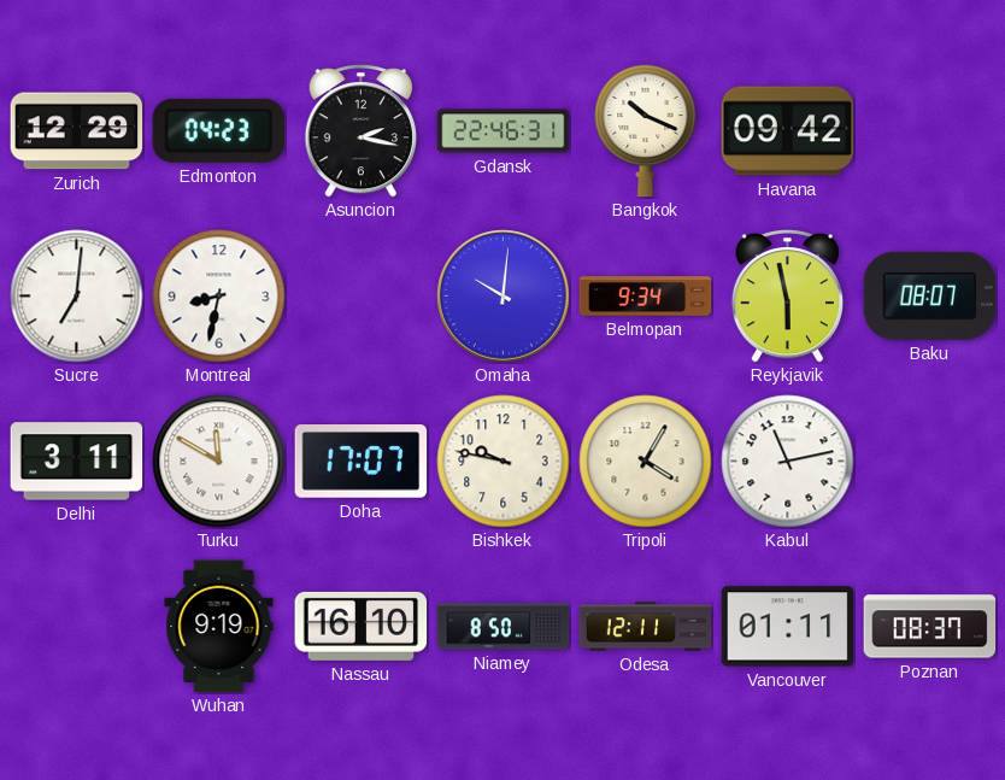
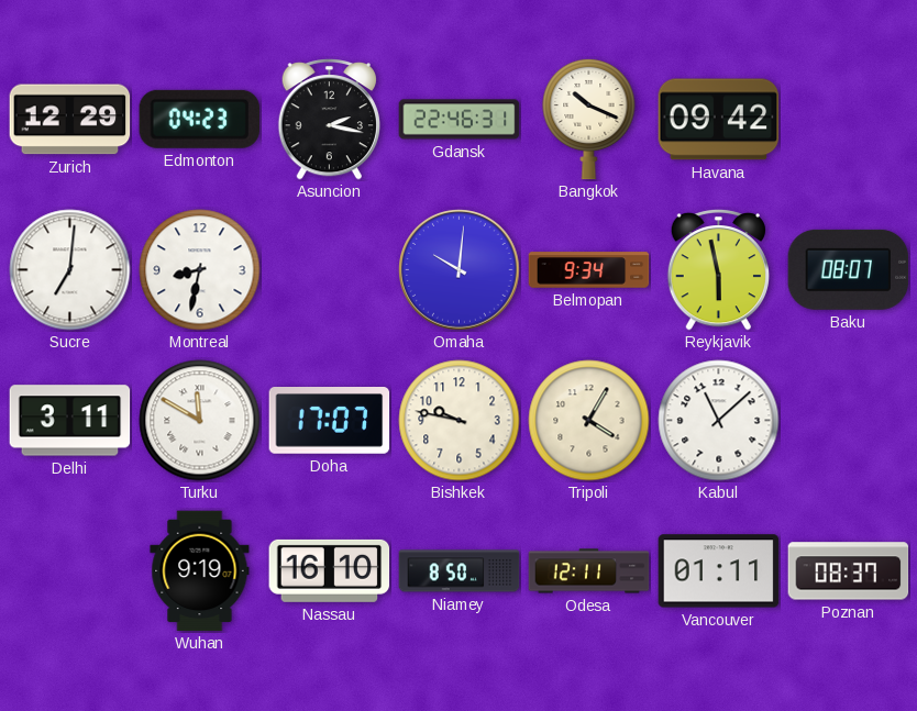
Kabul: 11:13 -> 11:08
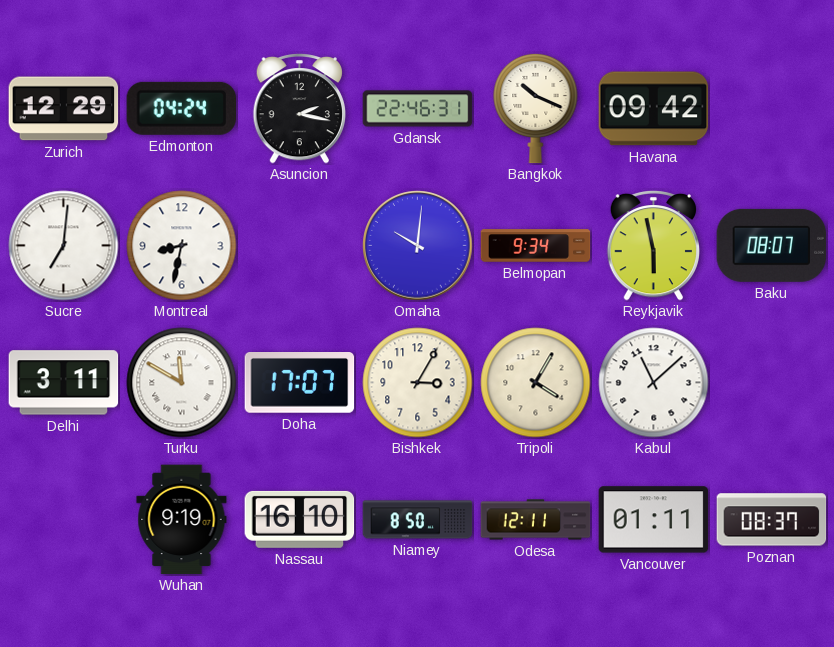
Edmonton: 04:23 -> 04:24
Bishkek: 9:47 -> 3:05
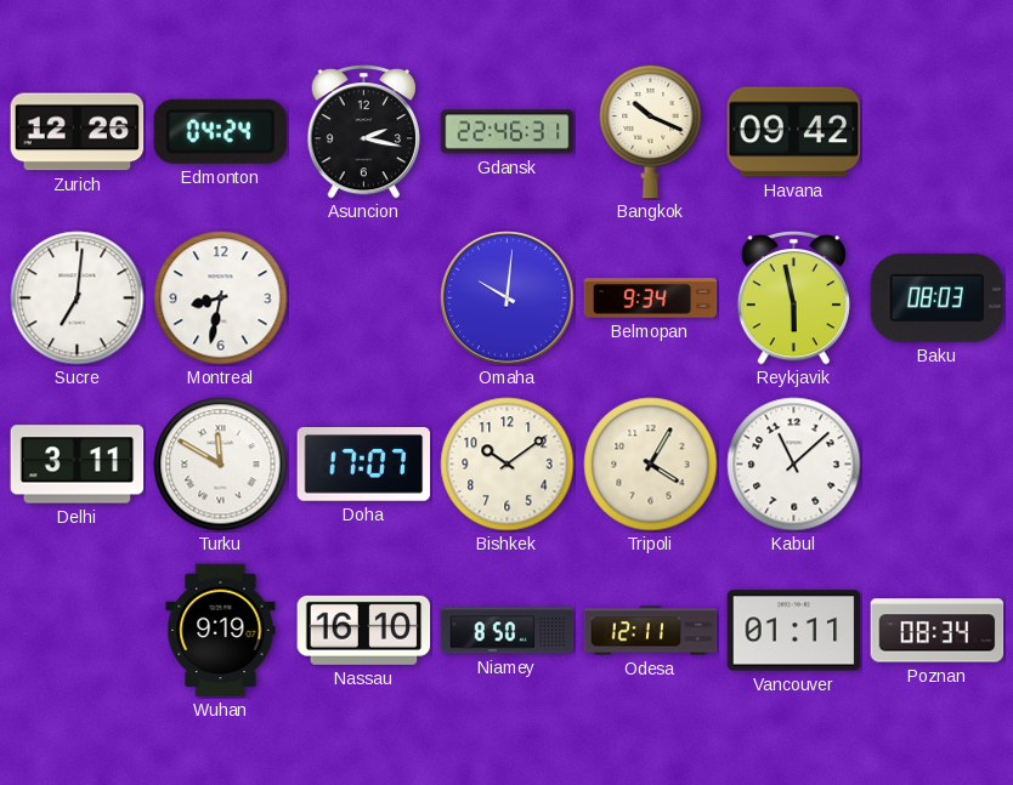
Zurich: 12:29 -> 12:26
Baku: 08:07 -> 08:03
Bishkek: 3:05 -> 10:09
Poznan: 08:37 -> 08:34
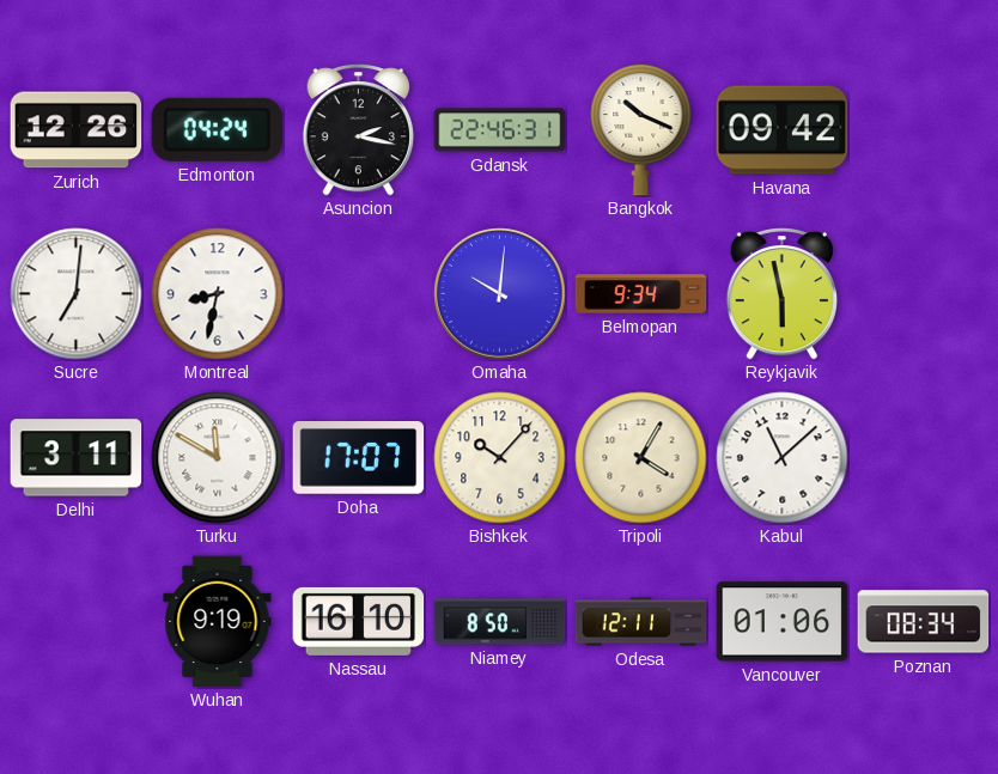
Baku: 08:03 -> none
Bishkek: 10:09 -> 10:07
Vancouver: 01:11 -> 01:06
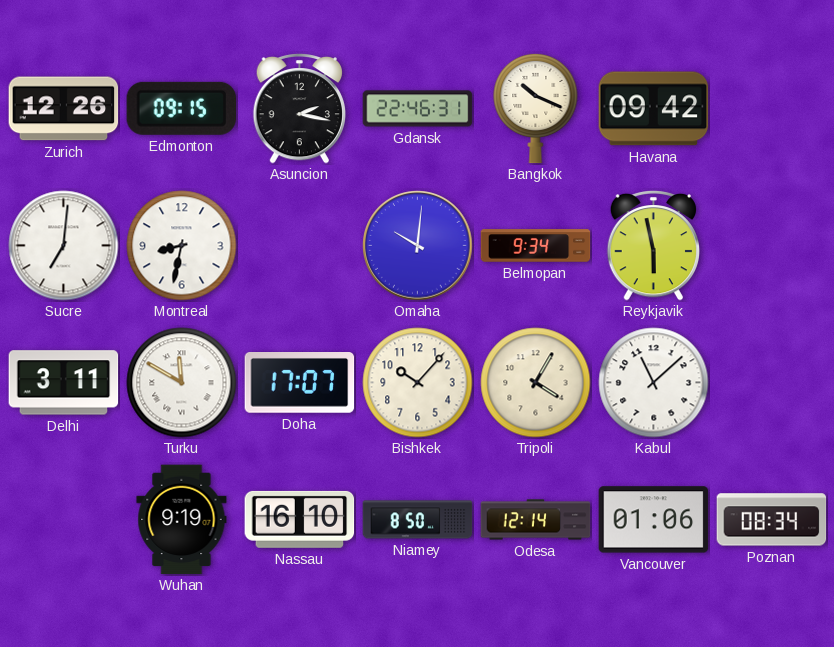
Edmonton: 04:24 -> 09:15
Odesa: 12:11 -> 12:14
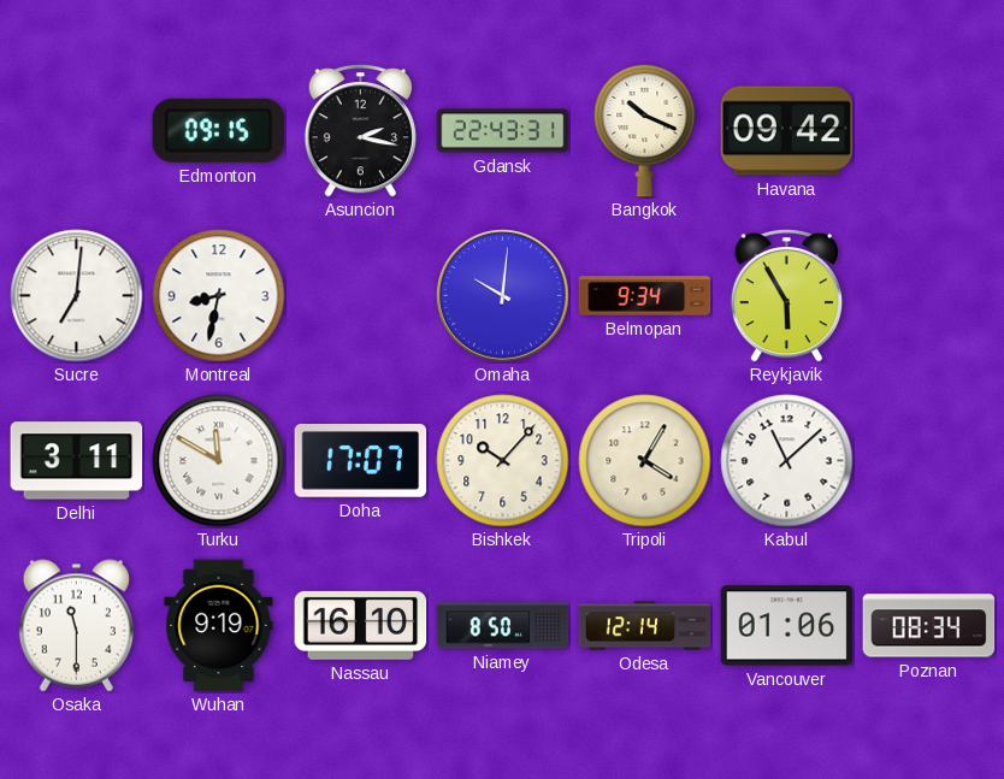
Zurich: 12:26 -> none
Gdansk: 22:46 -> 22:43
Reykjavik: 5:58 -> 5:55
Osaka: none -> 11:30
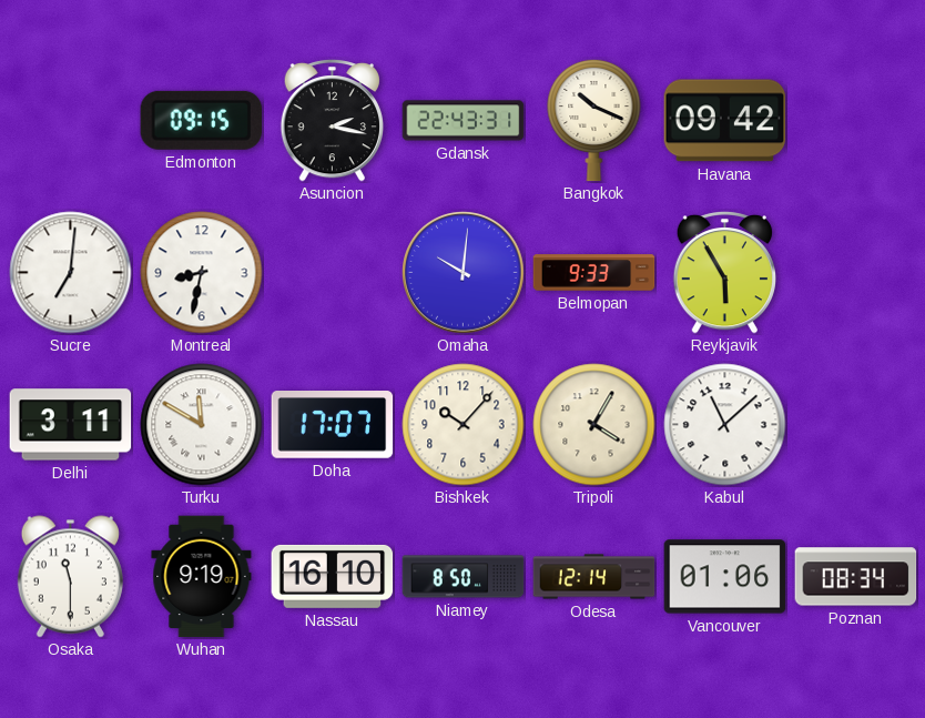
Belmopan: 9:34 -> 9:33
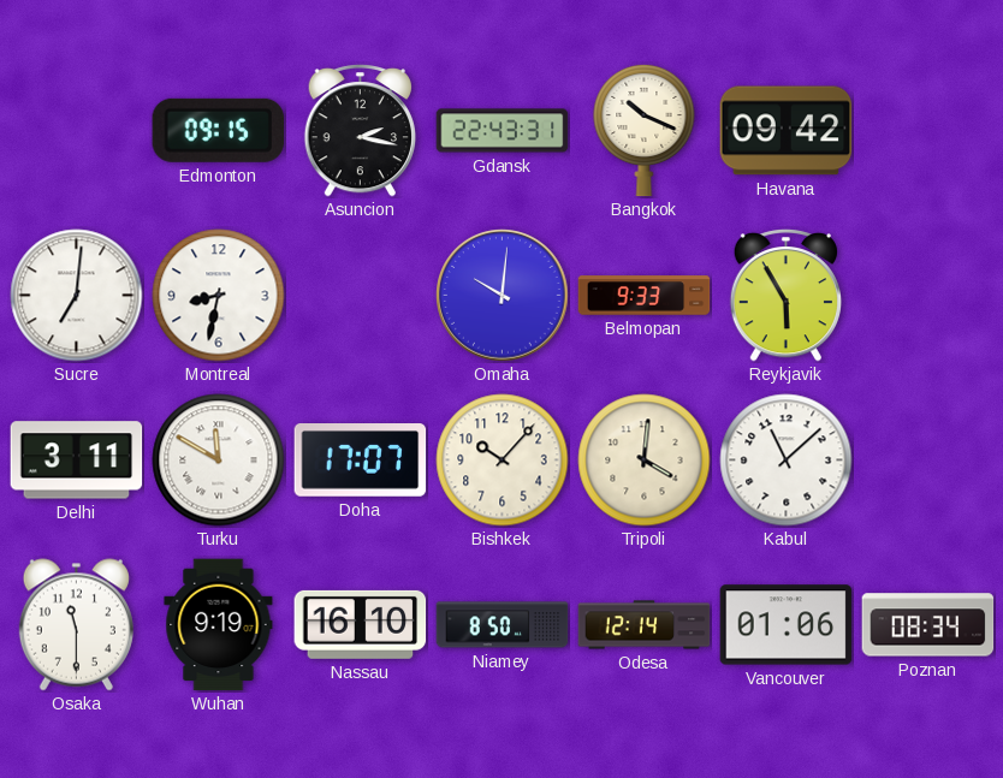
Tripoli: 4:05 -> 4:01
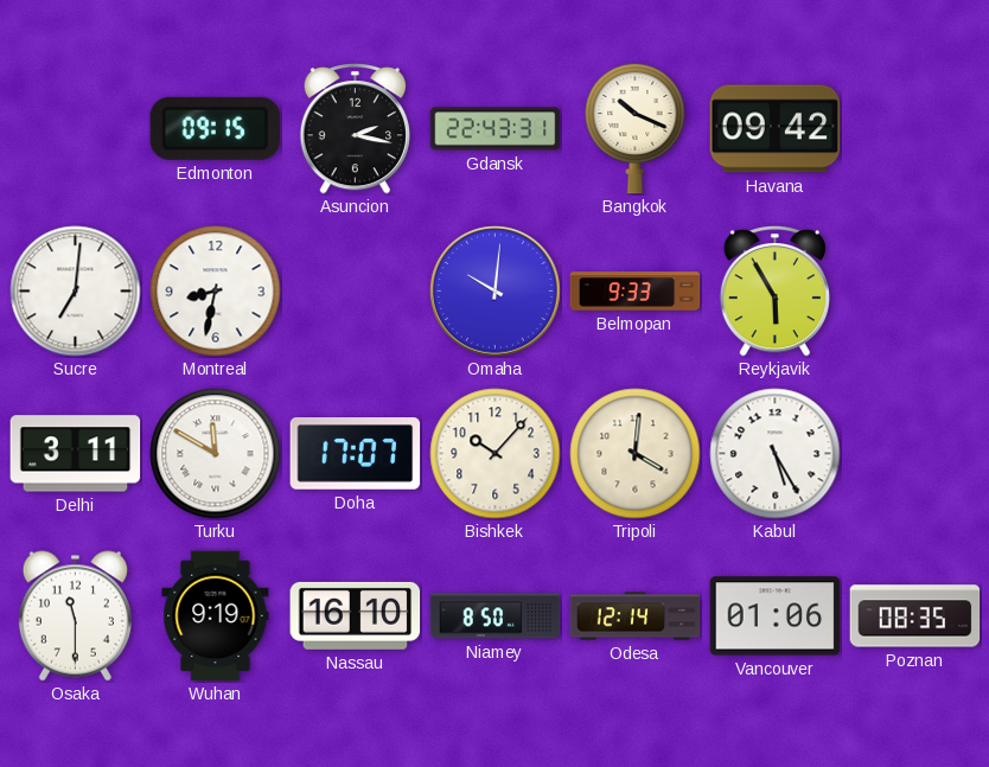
Kabul: 11:08 -> 5:25
Poznan: 08:34 -> 08:35
